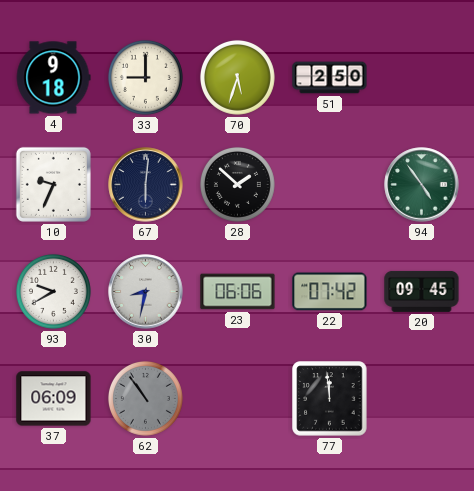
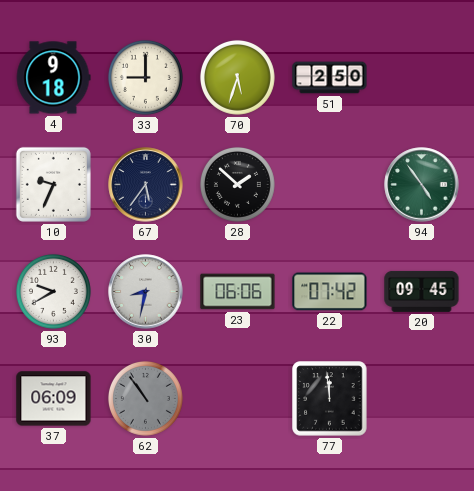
67: 6:01 -> 5:36
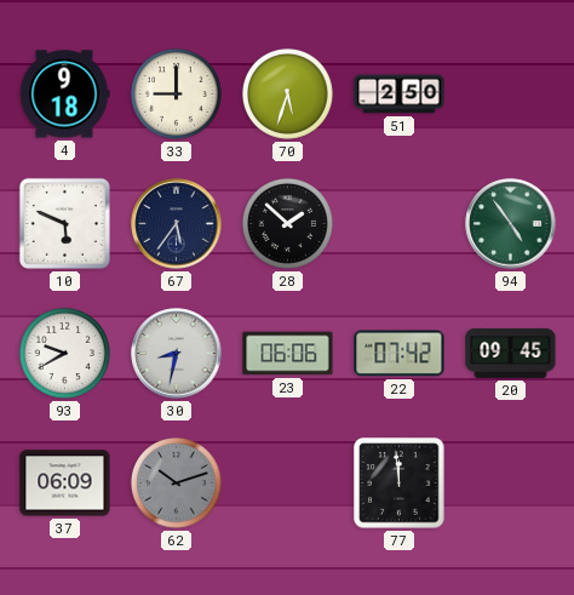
10: 9:34 -> 5:49
62: 10:54 -> 10:12
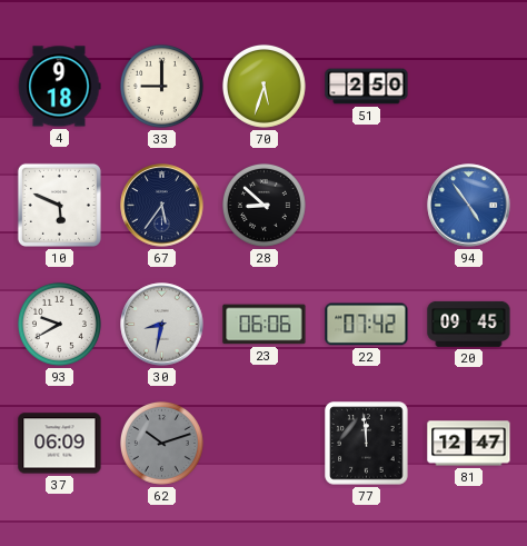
28: 1:52 -> 8:52
94 dial: green -> blue
81: none -> 12:47
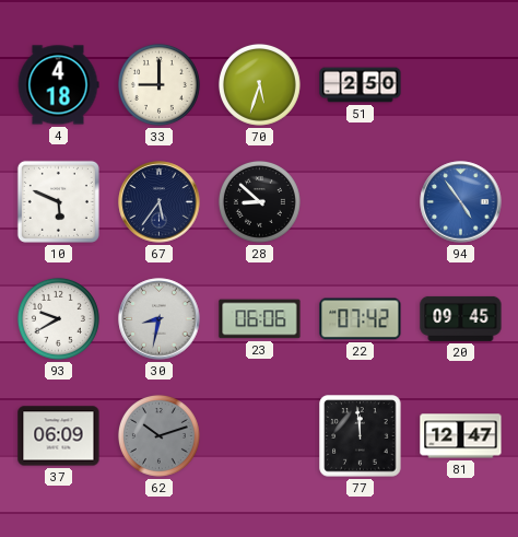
4: 9:18 -> 4:18
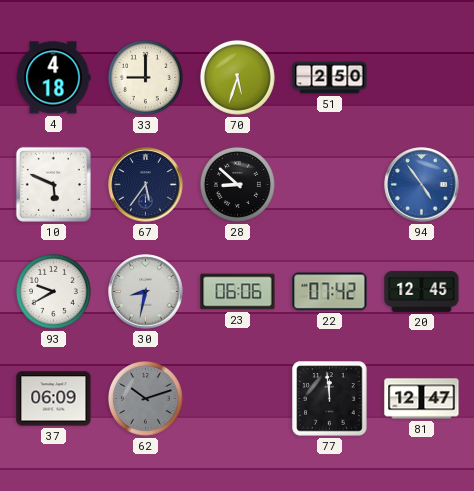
20: 09:45 -> 12:45
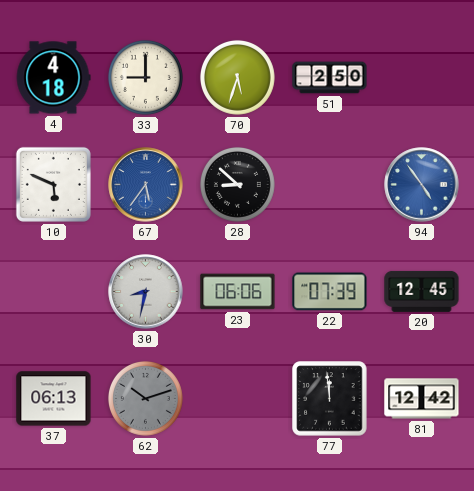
67 dial: navy -> blue
93: 9:40 -> none
22: 07:42 -> 07:39
37: 06:09 -> 06:13
81: 12:47 -> 12:42
